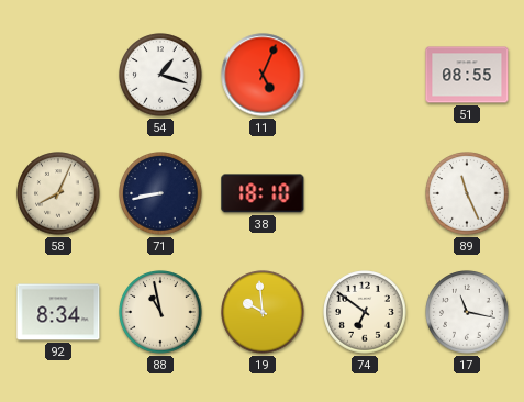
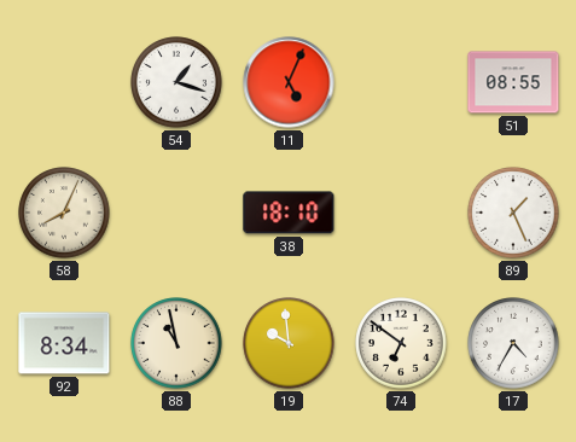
71: 8:43 -> none
89: 11:26 -> 1:26
17: 11:17 -> 4:35
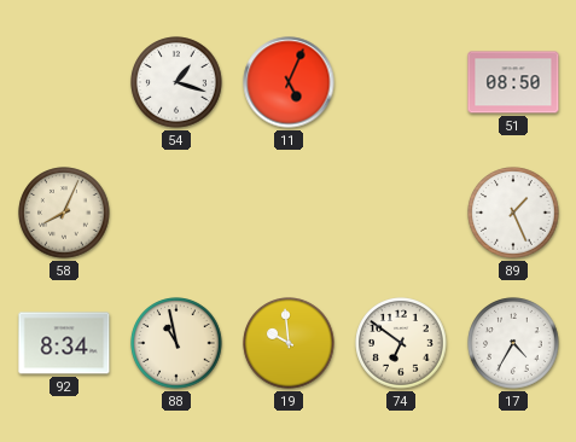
51: 08:55 -> 08:50
38: 18:10 -> none
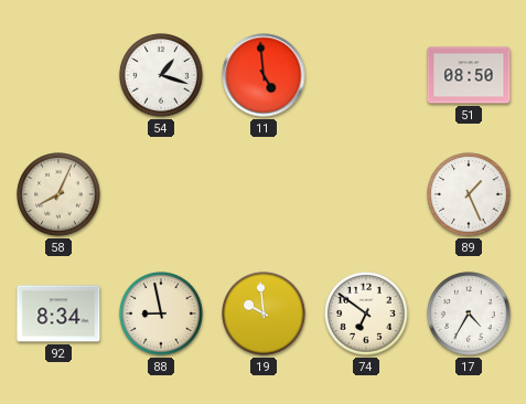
11: 5:04 -> 4:59
88: 10:58 -> 8:58
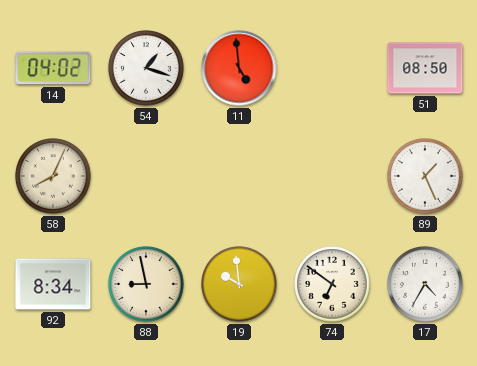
14: none -> 04:02
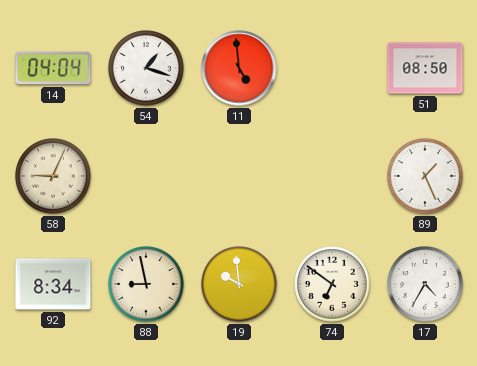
14: 04:02 -> 04:04
58: 8:04 -> 9:04
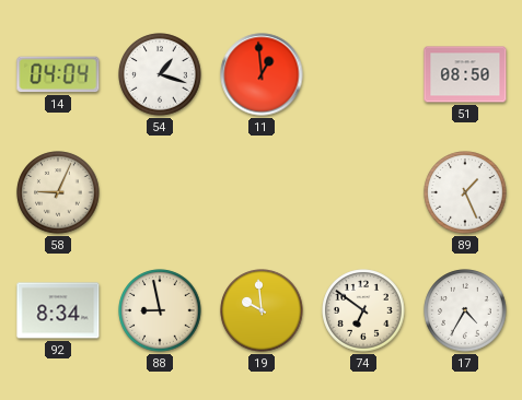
11: 4:59 -> 12:59
